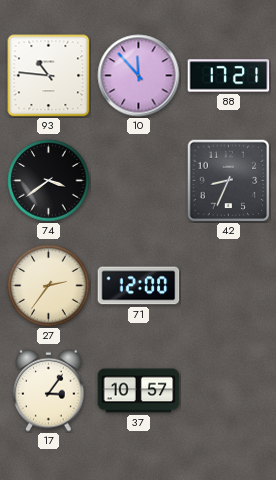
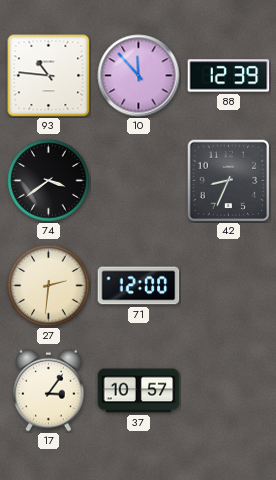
88: 17:21 -> 12:39
27: 2:36 -> 2:31
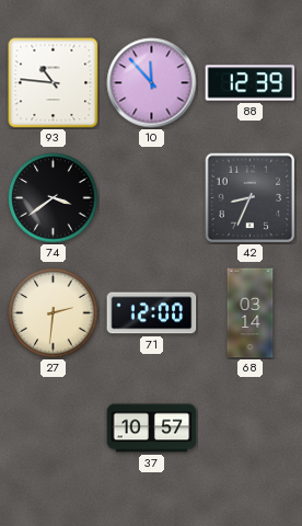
68: none -> 03:14
17: 3:06 -> none
